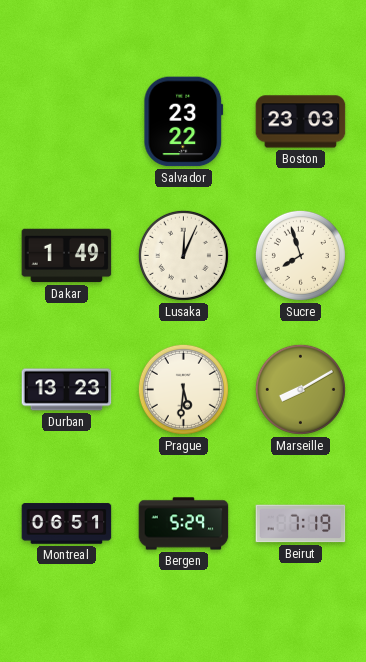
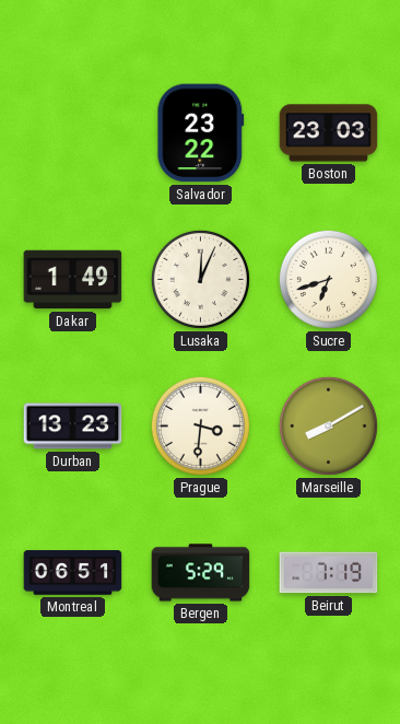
Sucre: 7:57 -> 6:42
Prague: 5:31 -> 3:31
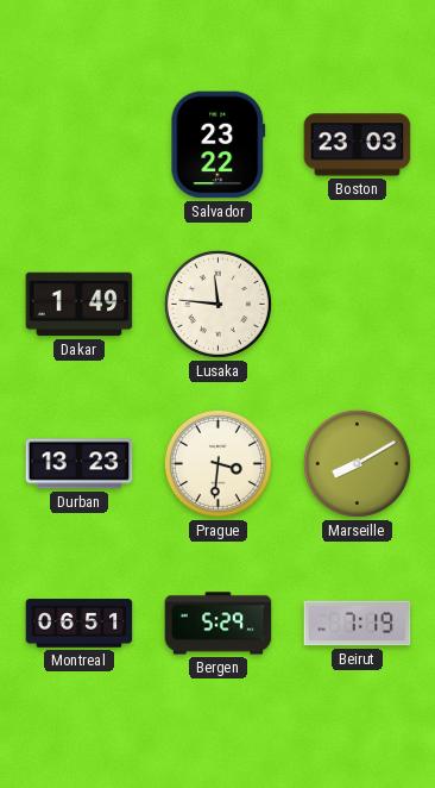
Lusaka: 12:04 -> 11:46
Sucre: 6:42 -> none
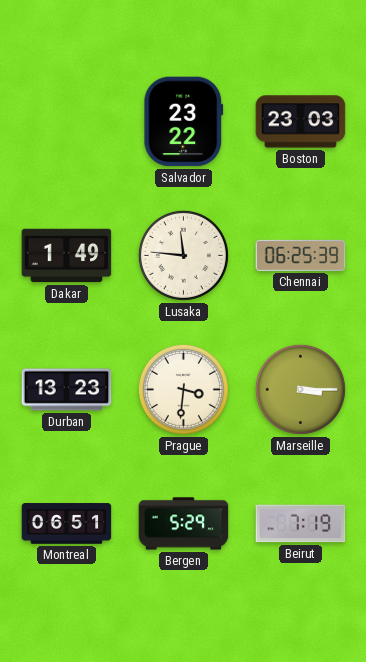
Chennai: none -> 06:25
Marseille: 8:10 -> 3:15
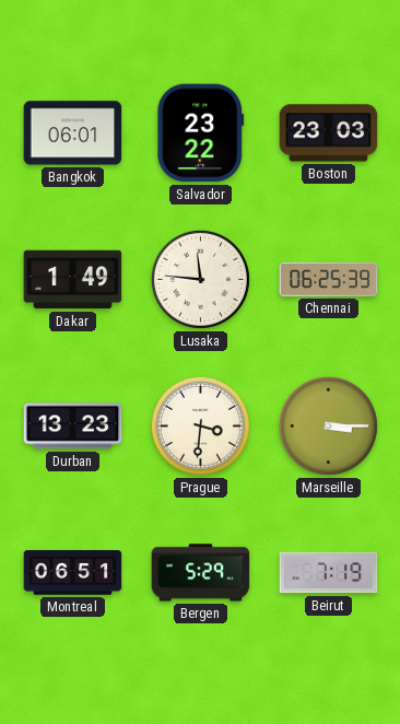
Bangkok: none -> 06:01
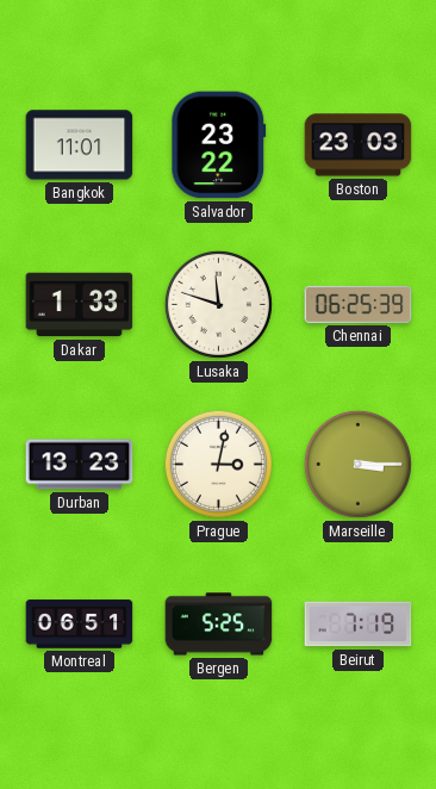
Bangkok: 06:01 -> 11:01
Dakar: 1:49 -> 1:33
Lusaka: 11:46 -> 11:48
Prague: 3:31 -> 3:02
Bergen: 5:29 -> 5:25
